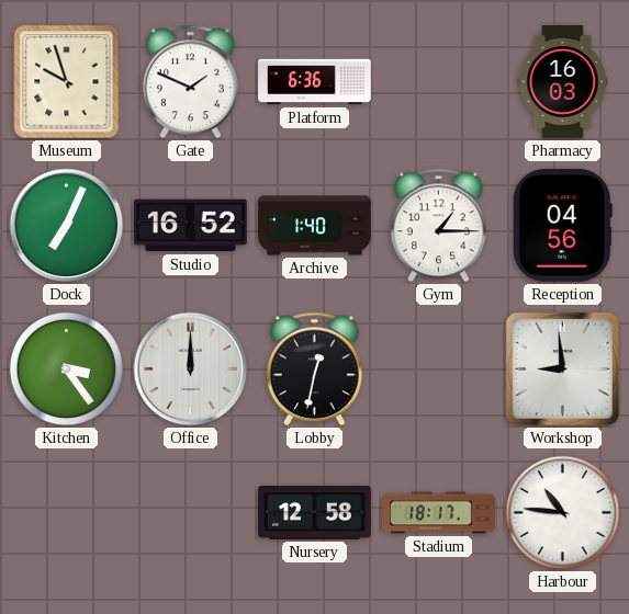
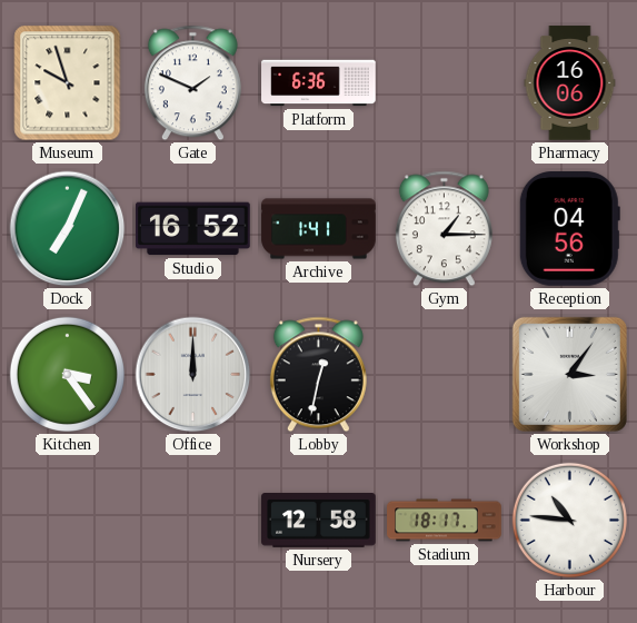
Pharmacy: 16:03 -> 16:06
Archive: 1:40 -> 1:41
Workshop: 8:59 -> 3:06
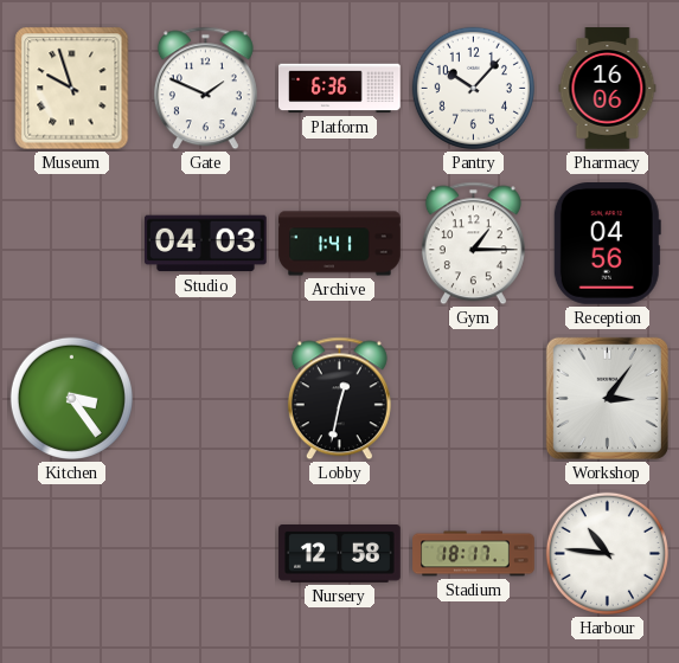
Pantry: none -> 10:07
Dock: 7:04 -> none
Studio: 16:52 -> 04:03
Office: 12:00 -> none
